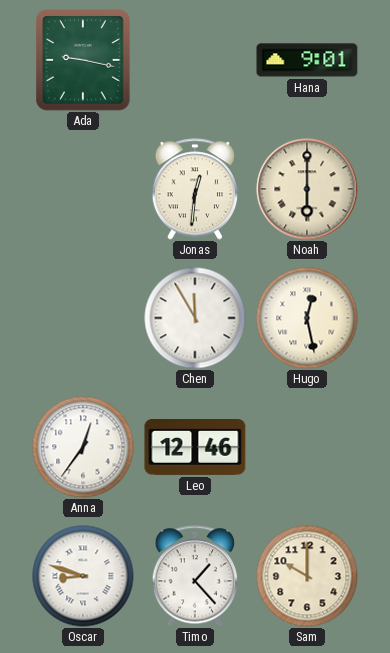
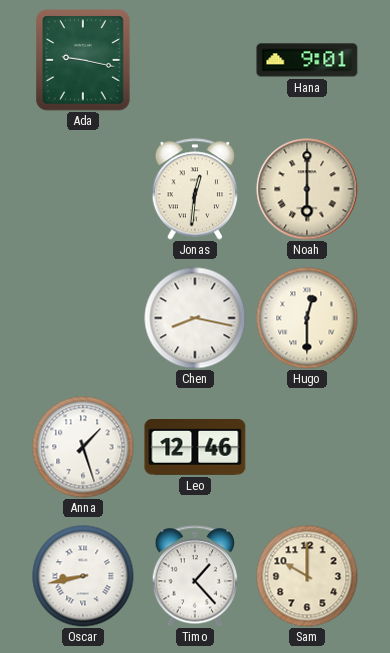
Chen: 11:55 -> 8:17
Hugo: 12:28 -> 12:30
Anna: 12:36 -> 1:27
Oscar: 8:48 -> 8:43
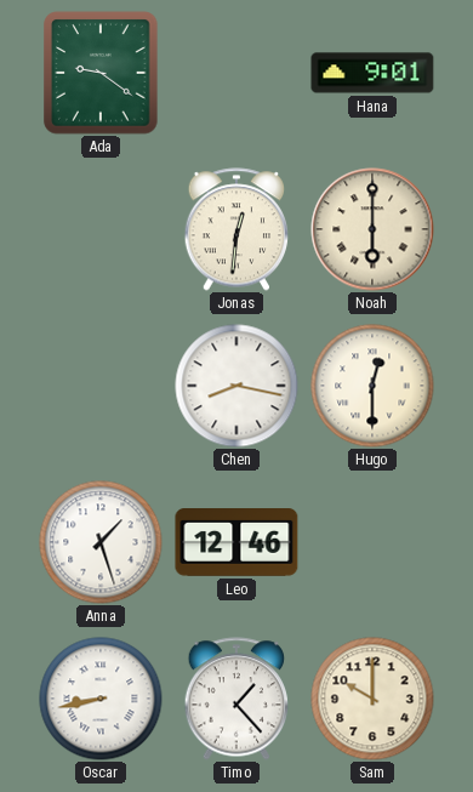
Ada: 9:17 -> 9:21
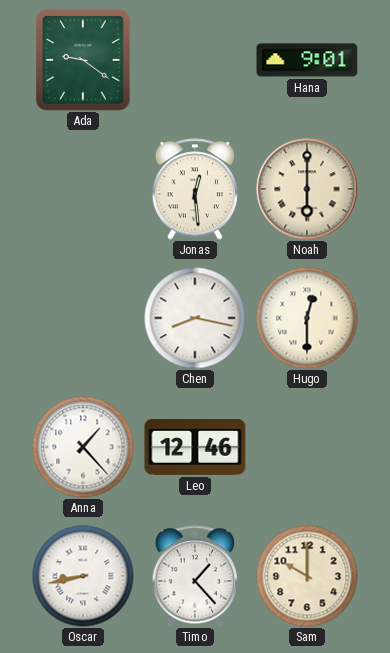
Jonas: 12:31 -> 12:29
Anna: 1:27 -> 1:23
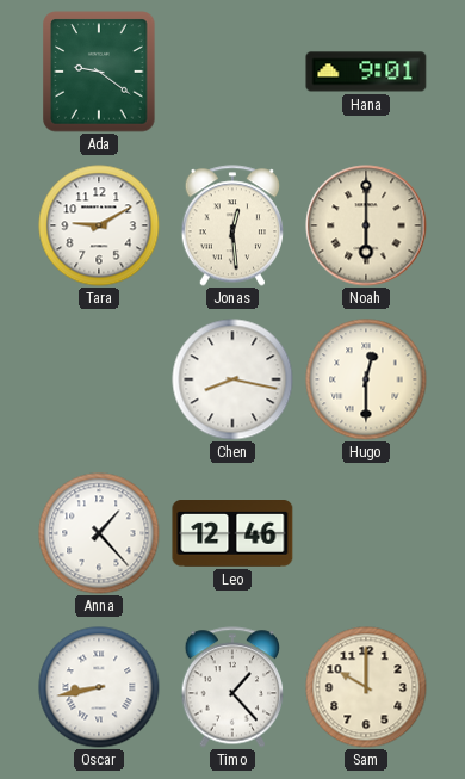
Tara: none -> 9:10
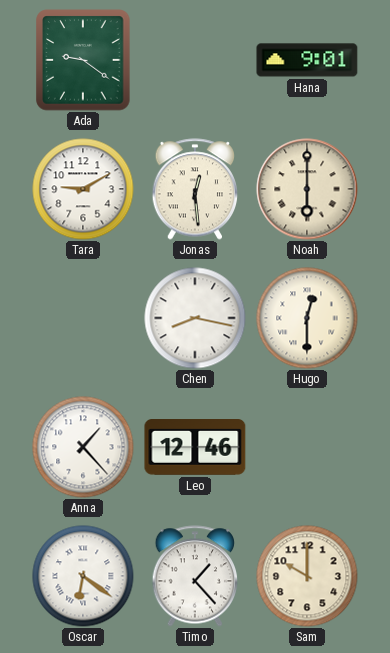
Oscar: 8:43 -> 6:21
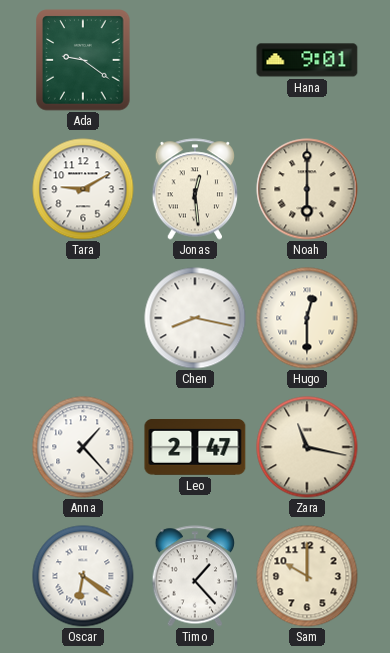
Leo: 12:46 -> 2:47
Zara: none -> 11:17
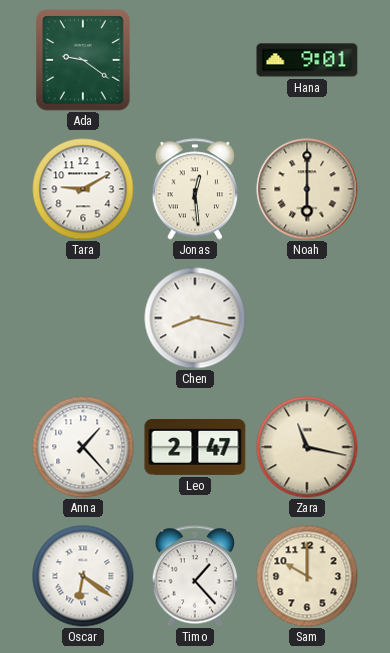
Hugo: 12:30 -> none
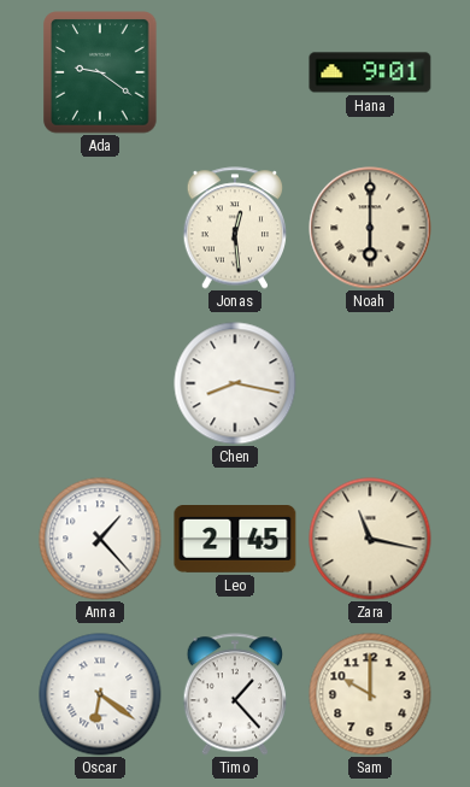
Tara: 9:10 -> none
Leo: 2:47 -> 2:45
